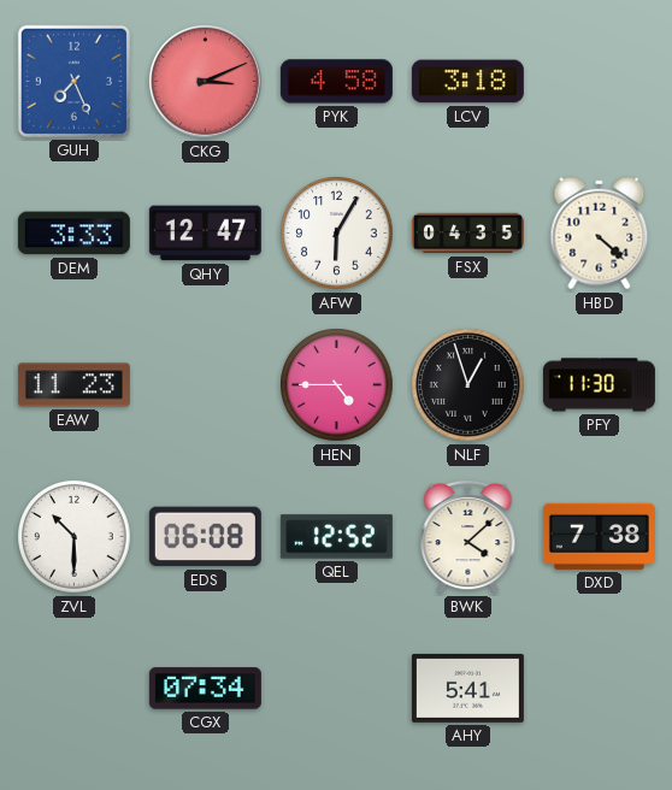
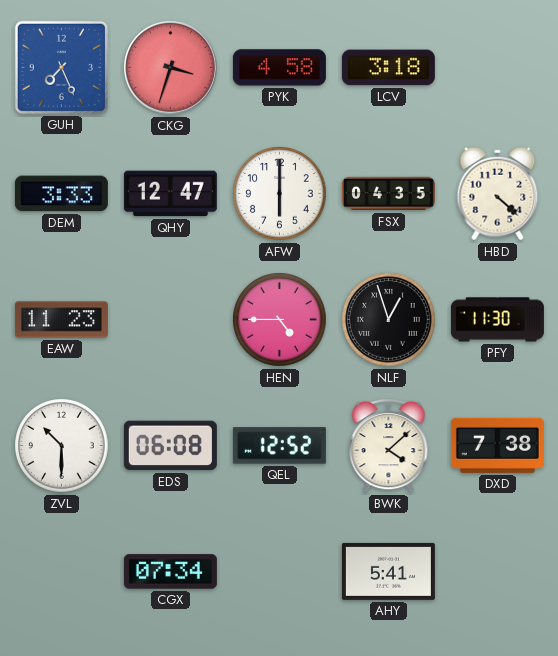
CKG: 3:11 -> 3:33
AFW: 6:05 -> 6:00
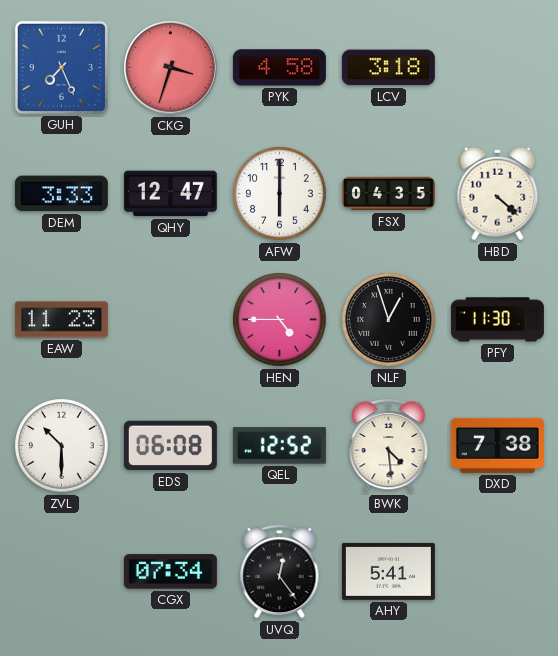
BWK: 4:08 -> 4:29
UVQ: none -> 12:24
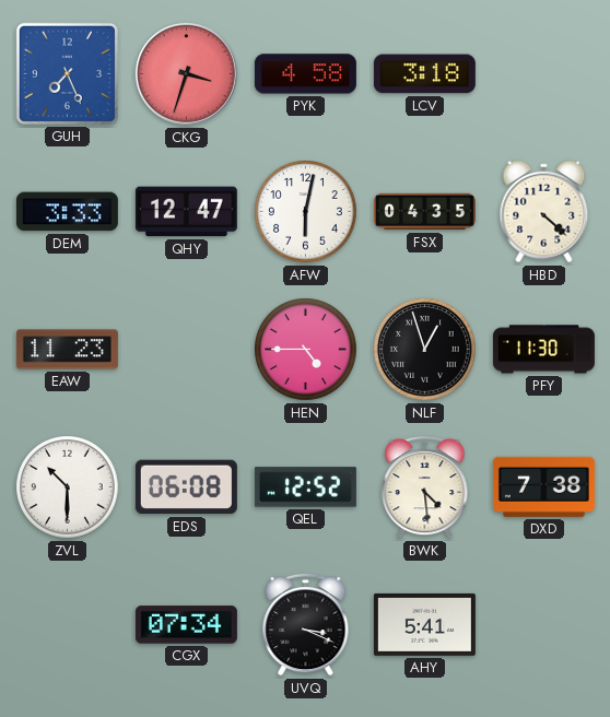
AFW: 6:00 -> 6:02
UVQ: 12:24 -> 3:19
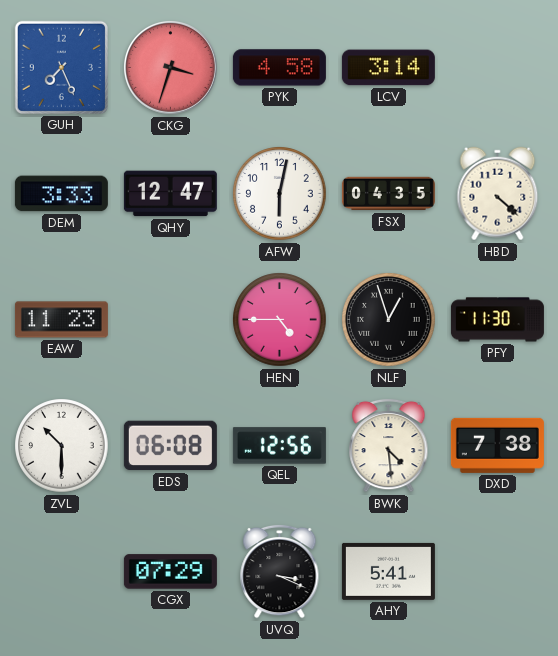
LCV: 3:18 -> 3:14
QEL: 12:52 -> 12:56
CGX: 07:34 -> 07:29
